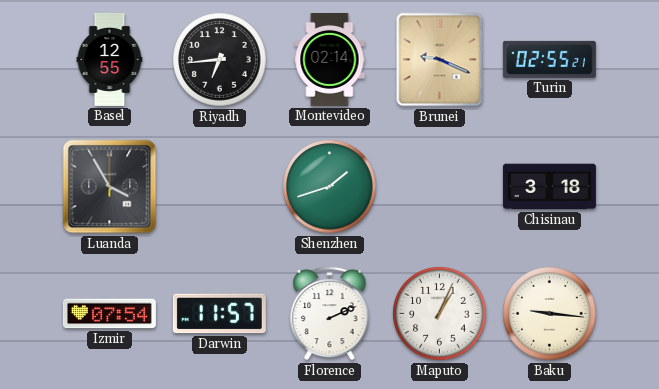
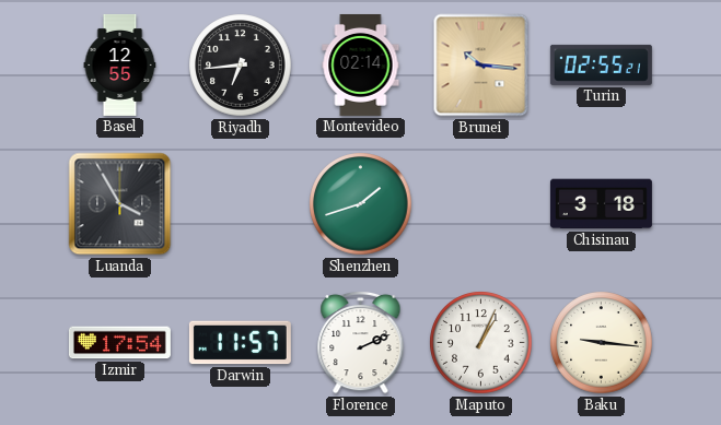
Brunei: 9:19 -> 10:16
Izmir: 07:54 -> 17:54
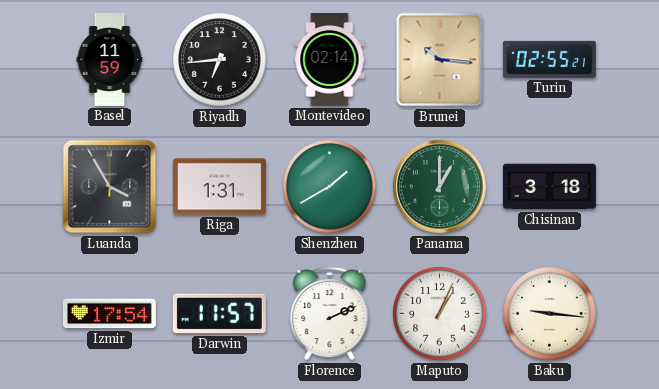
Basel: 12:55 -> 11:59
Riga: none -> 1:31
Shenzhen: 1:42 -> 1:40
Panama: none -> 1:00
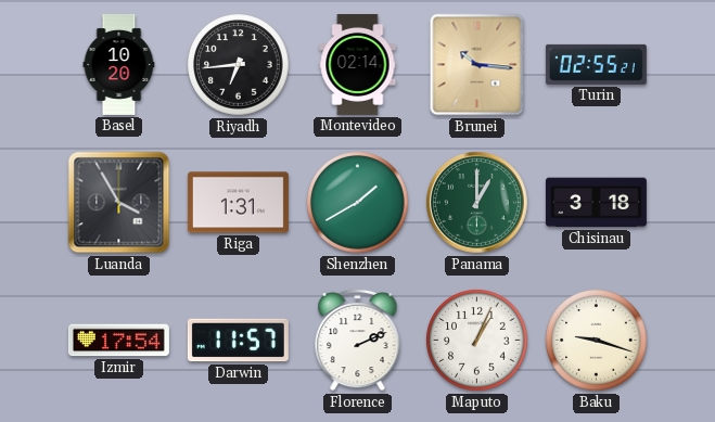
Basel: 11:59 -> 10:20
Baku: 9:16 -> 9:18
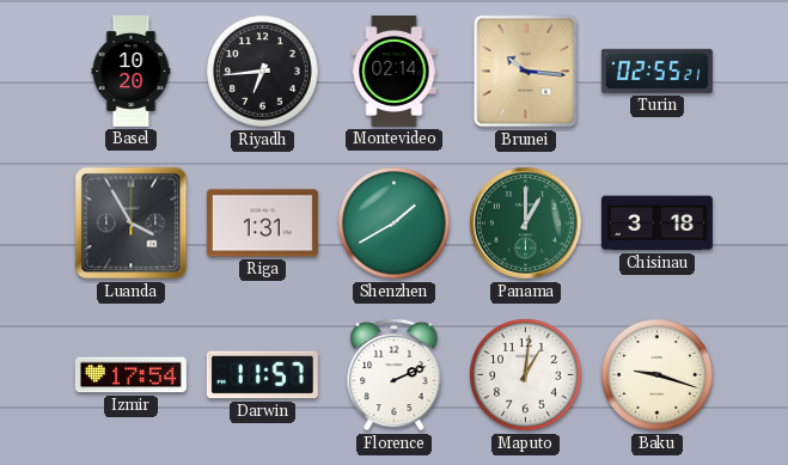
Maputo: 1:04 -> 1:01
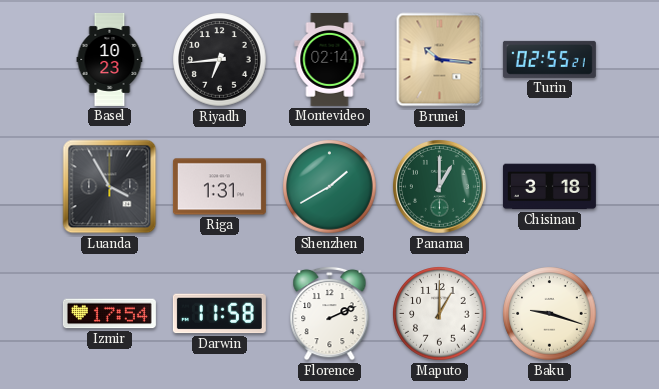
Basel: 10:20 -> 10:23
Darwin: 11:57 -> 11:58
Maputo: 1:01 -> 1:00
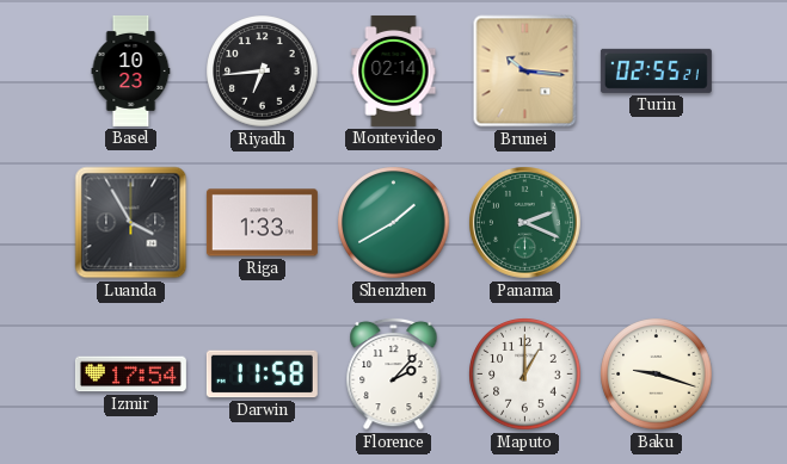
Riga: 1:31 -> 1:33
Panama: 1:00 -> 2:19
Chisinau: 3:18 -> none
Florence: 2:11 -> 2:07
